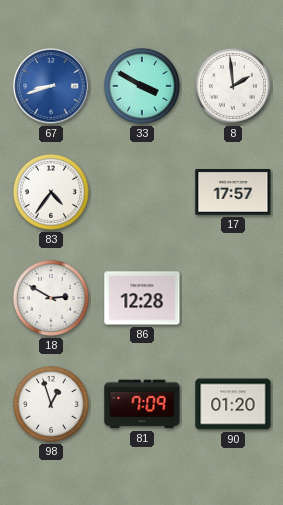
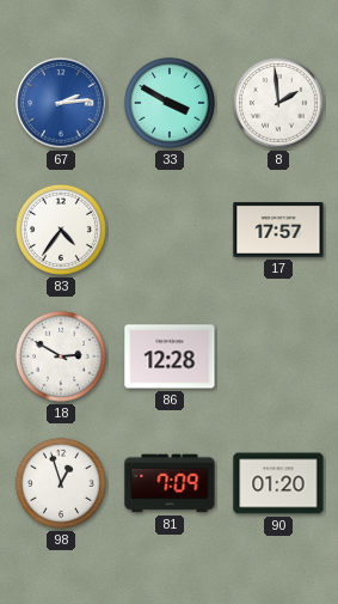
67: 8:42 -> 2:14
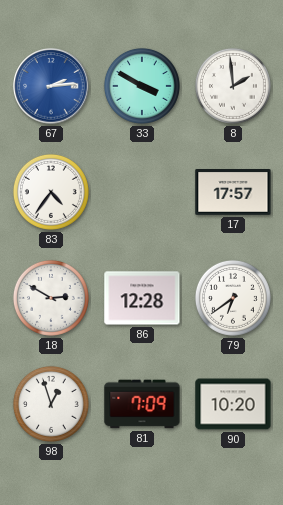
79: none -> 6:39
90: 01:20 -> 10:20
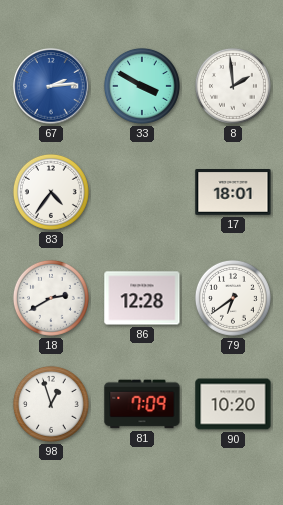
17: 17:57 -> 18:01
18: 2:50 -> 2:40
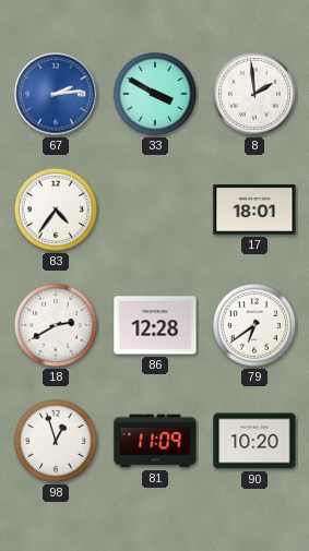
81: 7:09 -> 11:09
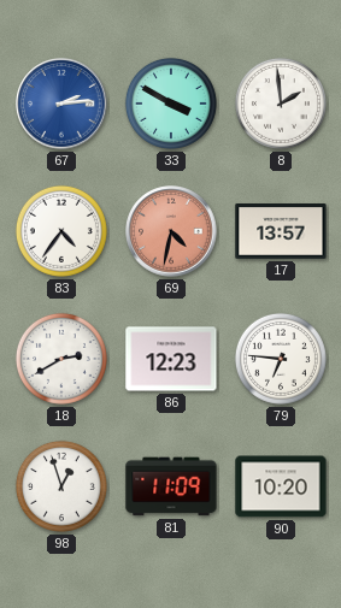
69: none -> 4:32
17: 18:01 -> 13:57
86: 12:28 -> 12:23
79: 6:39 -> 6:46
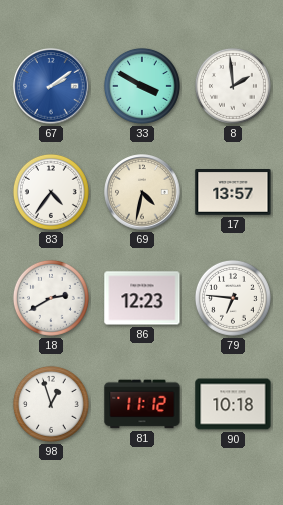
67: 2:14 -> 2:09
69 dial: salmon -> cream
81: 11:09 -> 11:12
90: 10:20 -> 10:18
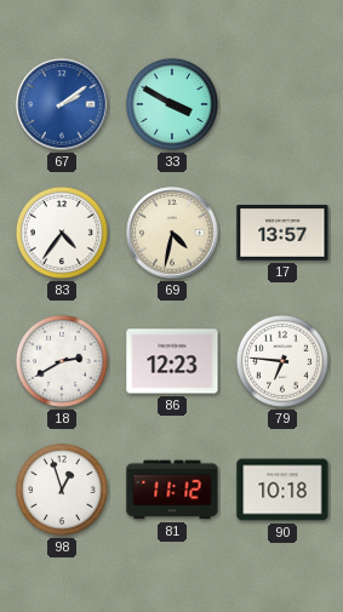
8: 1:59 -> none
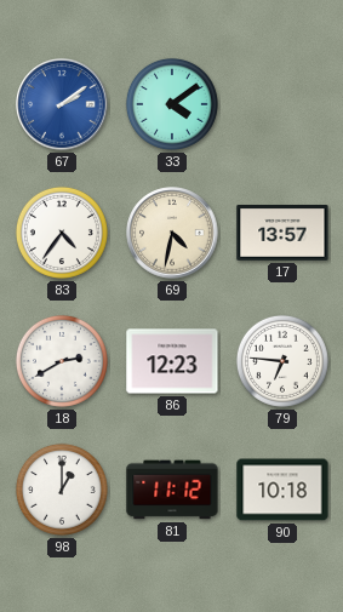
33: 3:50 -> 4:09
98: 12:57 -> 1:00
